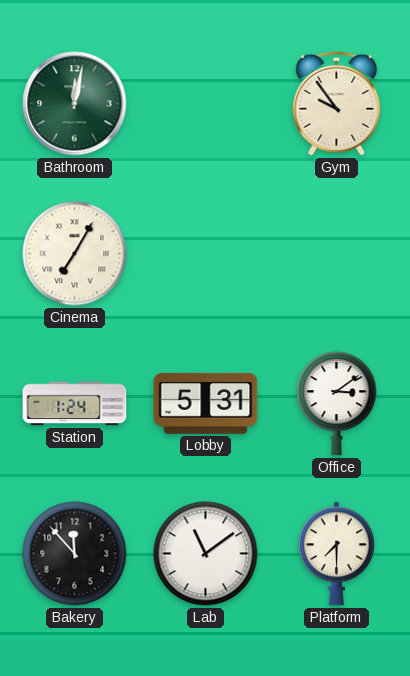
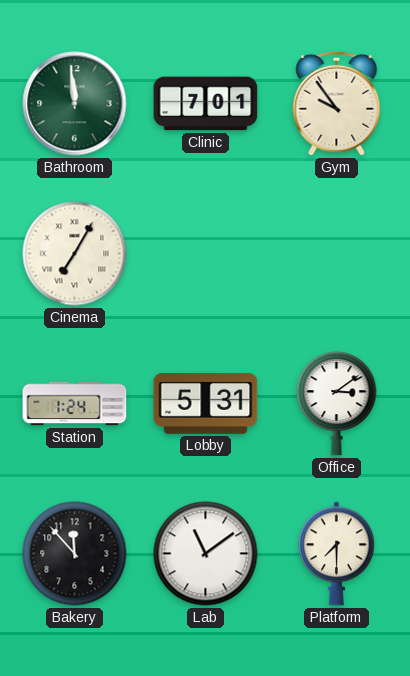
Bathroom: 12:02 -> 11:59
Clinic: none -> 7:01
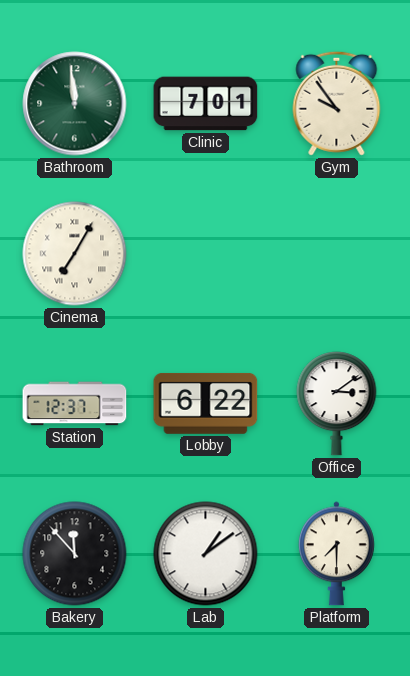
Station: 1:24 -> 12:37
Lobby: 5:31 -> 6:22
Lab: 11:09 -> 1:09
